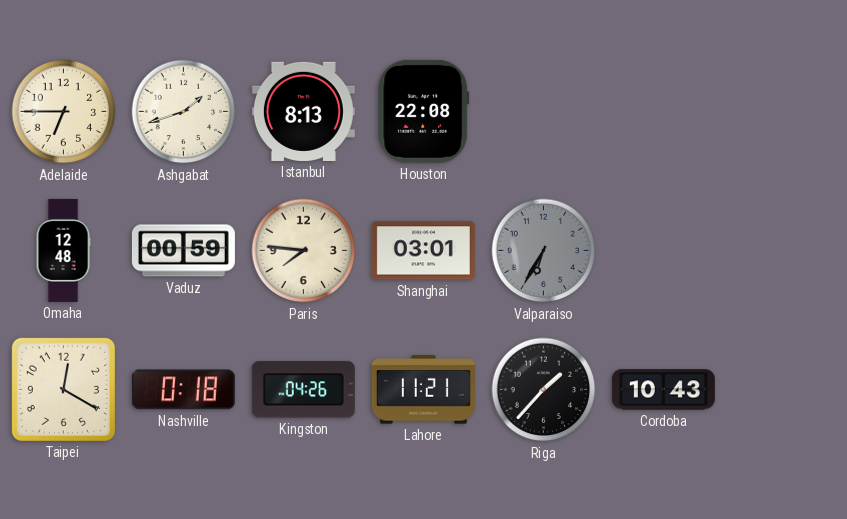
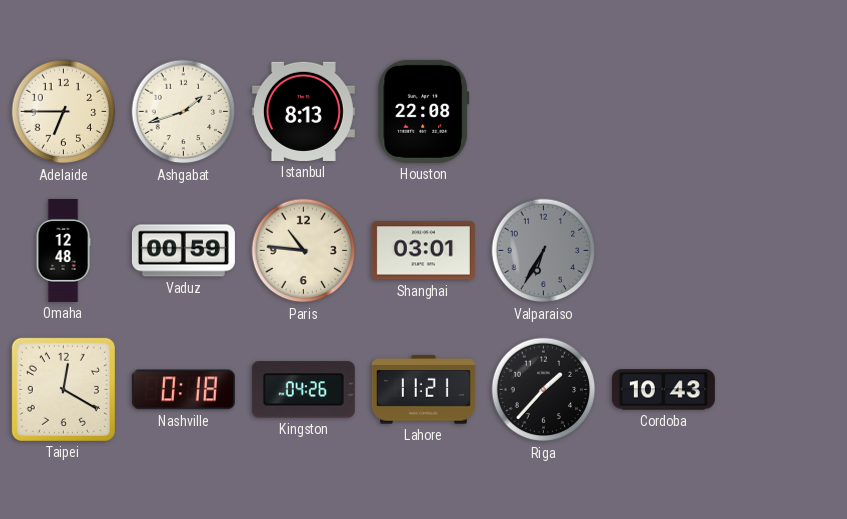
Paris: 7:46 -> 10:46
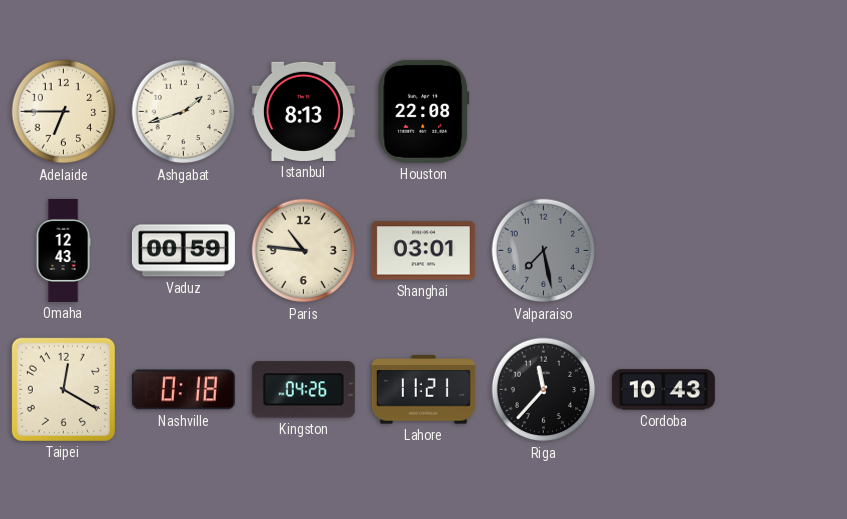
Omaha: 12:48 -> 12:43
Valparaiso: 6:35 -> 7:28
Riga: 1:37 -> 11:37
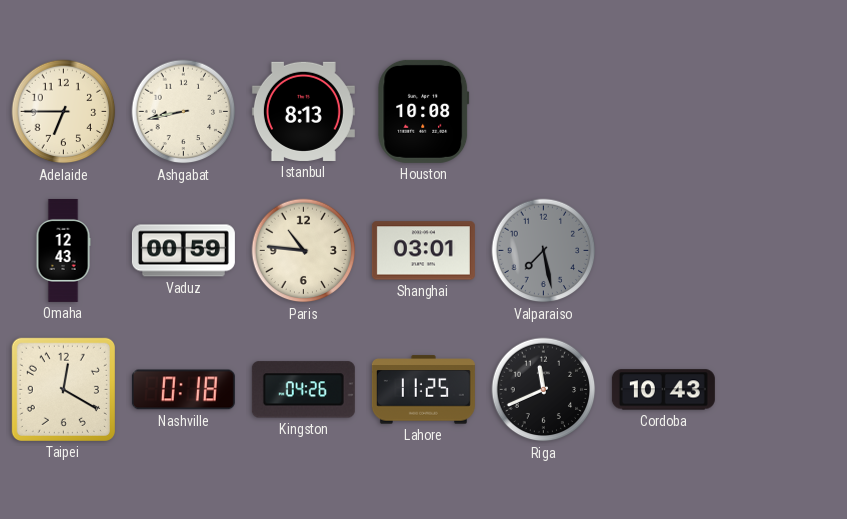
Ashgabat: 1:42 -> 8:43
Houston: 22:08 -> 10:08
Lahore: 11:21 -> 11:25
Riga: 11:37 -> 11:41
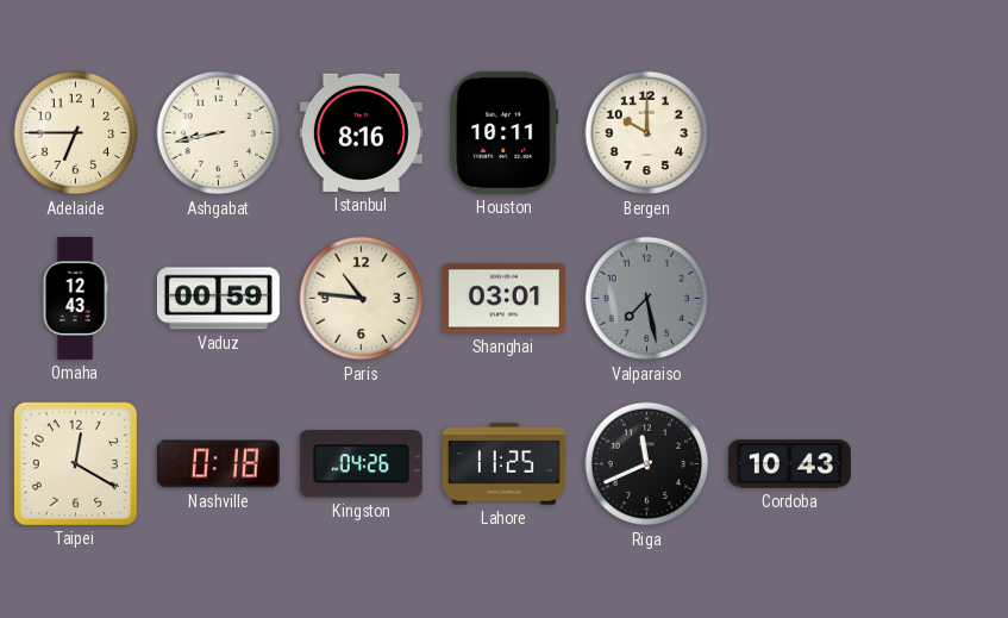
Istanbul: 8:13 -> 8:16
Houston: 10:08 -> 10:11
Bergen: none -> 10:00
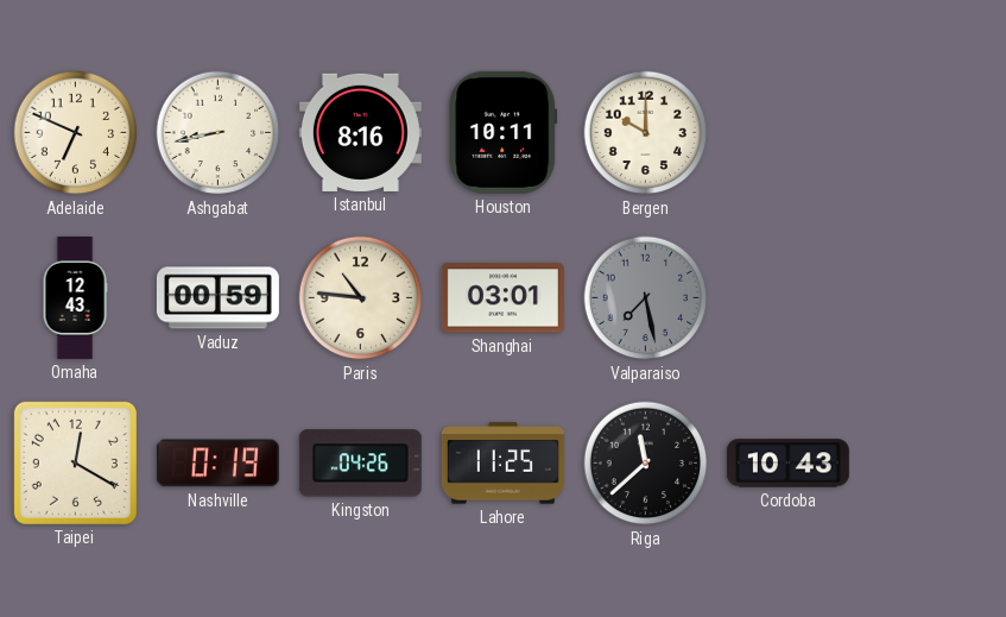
Adelaide: 6:45 -> 6:49
Nashville: 0:18 -> 0:19
Riga: 11:41 -> 11:38
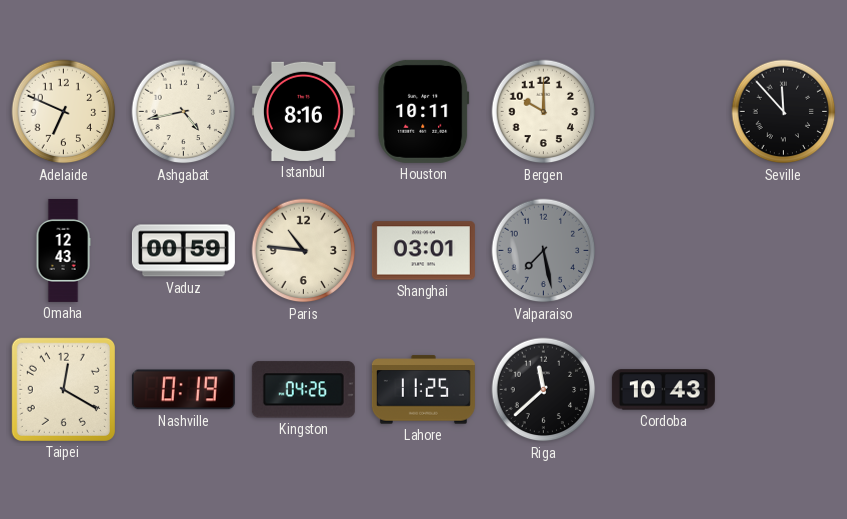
Ashgabat: 8:43 -> 4:43
Seville: none -> 11:53
